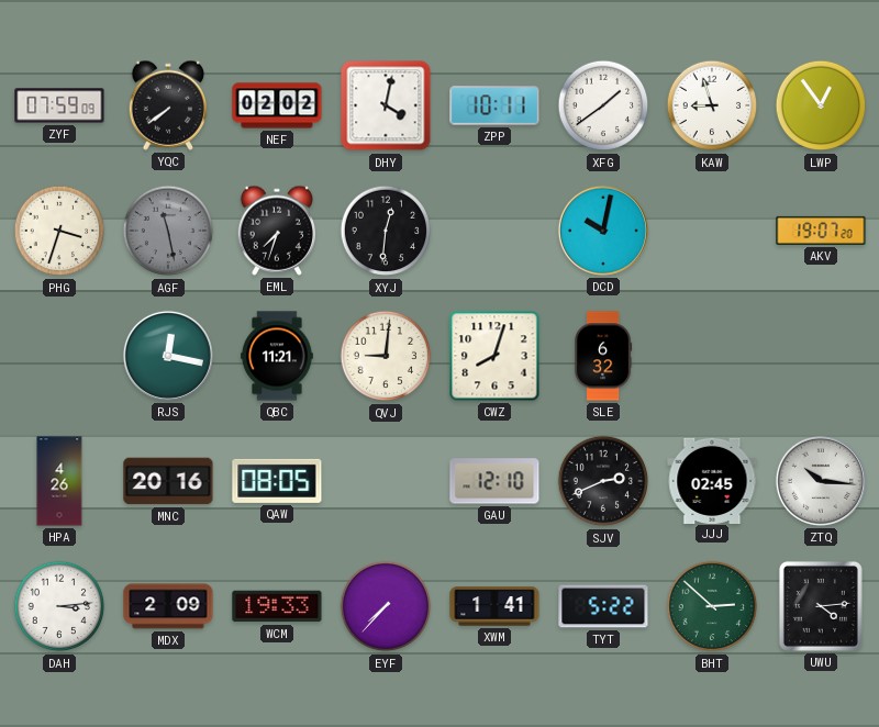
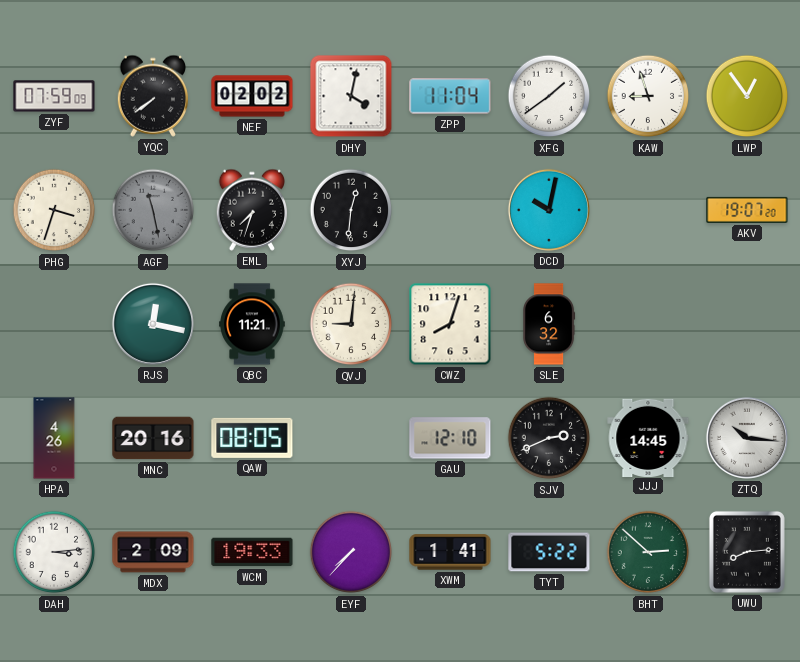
ZPP: 10:11 -> 11:04
JJJ: 02:45 -> 14:45
UWU: 4:14 -> 8:14
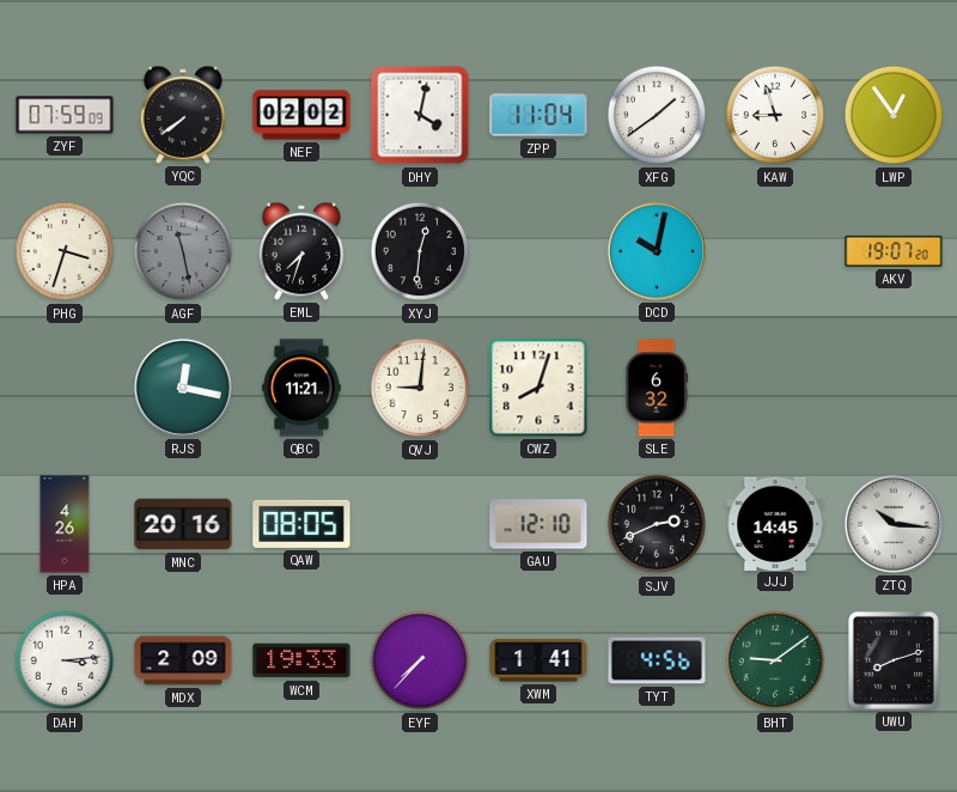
TYT: 5:22 -> 4:56
BHT: 2:52 -> 9:09
UWU: 8:14 -> 8:12
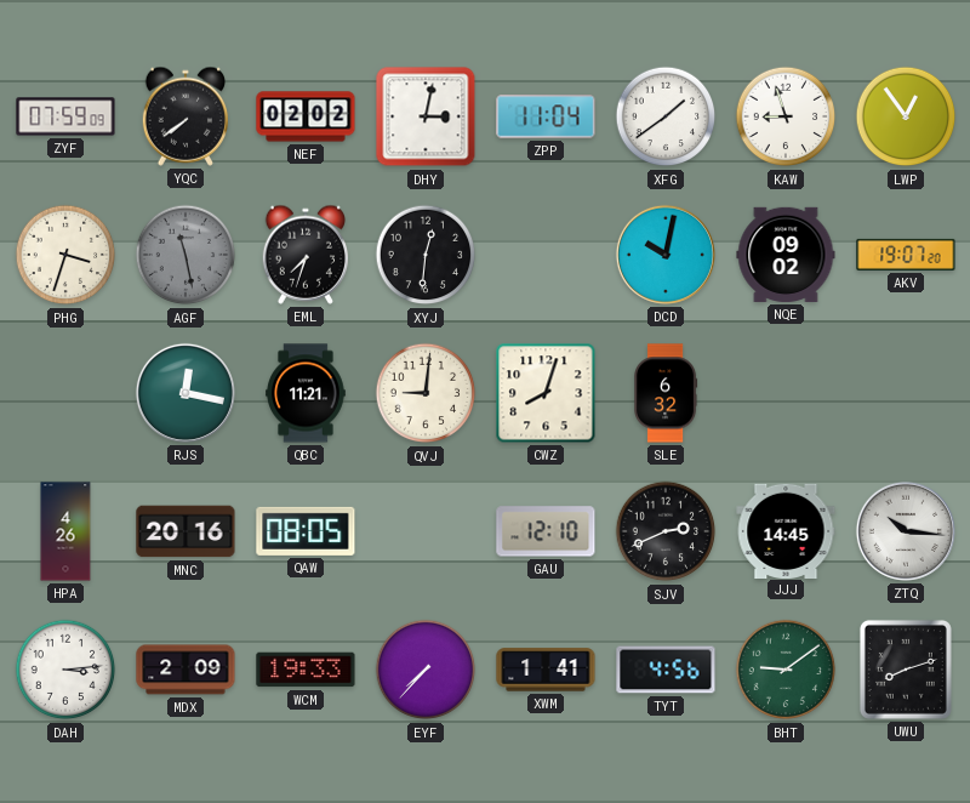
DHY: 4:02 -> 3:02
NQE: none -> 09:02
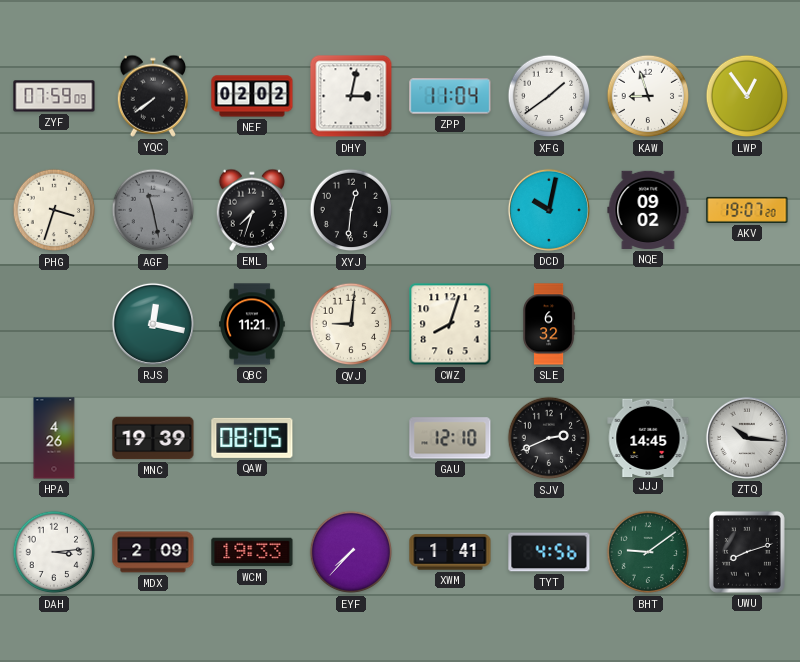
MNC: 20:16 -> 19:39
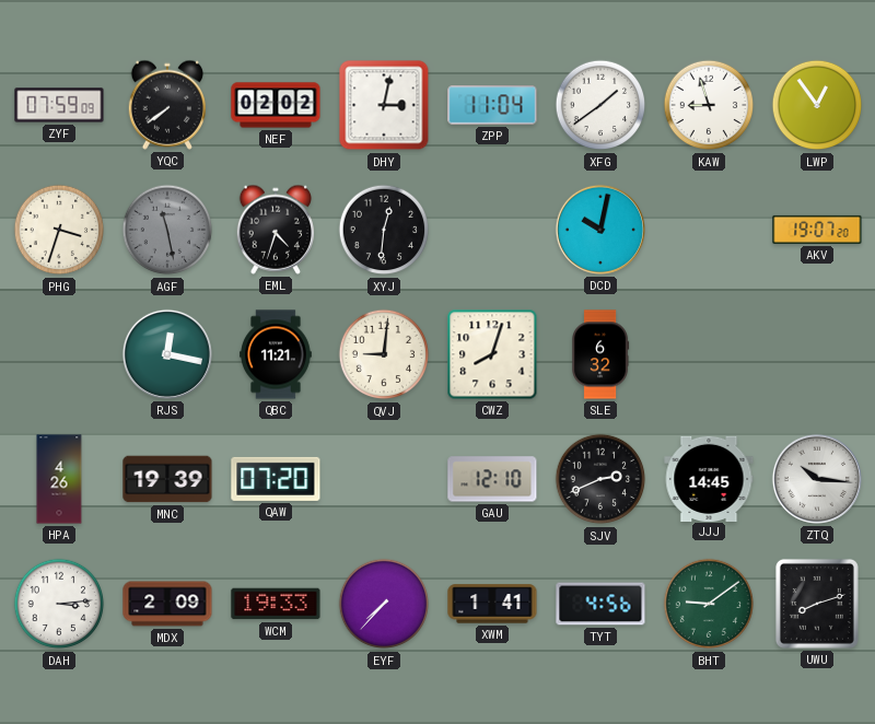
EML: 7:33 -> 4:33
NQE: 09:02 -> none
QAW: 08:05 -> 07:20
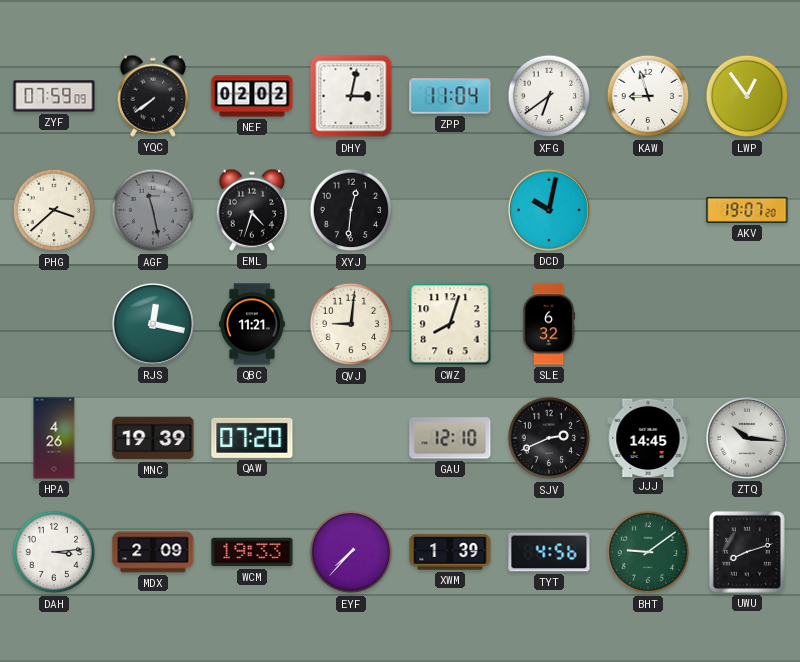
XFG: 1:39 -> 6:39
PHG: 3:33 -> 3:38
XWM: 1:41 -> 1:39
